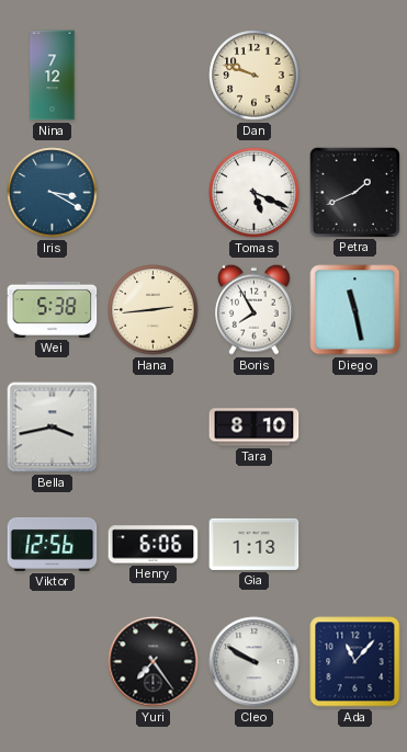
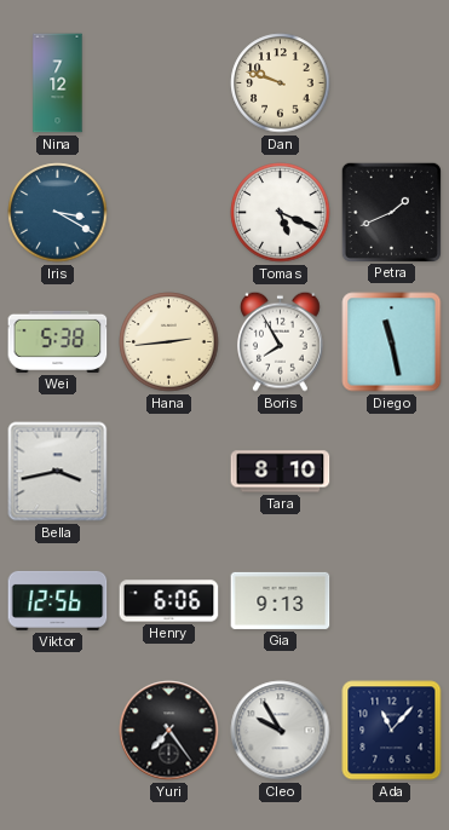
Gia: 1:13 -> 9:13
Cleo: 9:50 -> 9:55
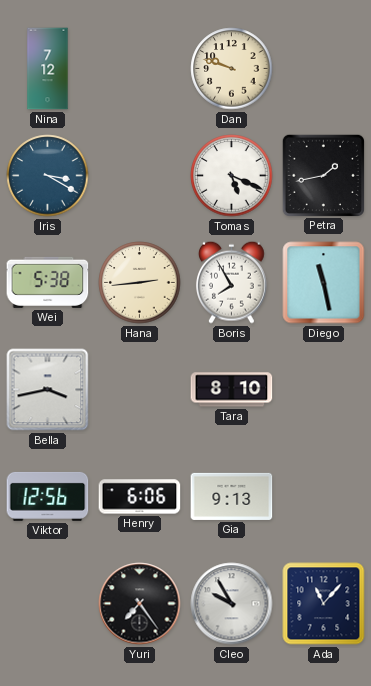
Petra: 1:41 -> 1:43
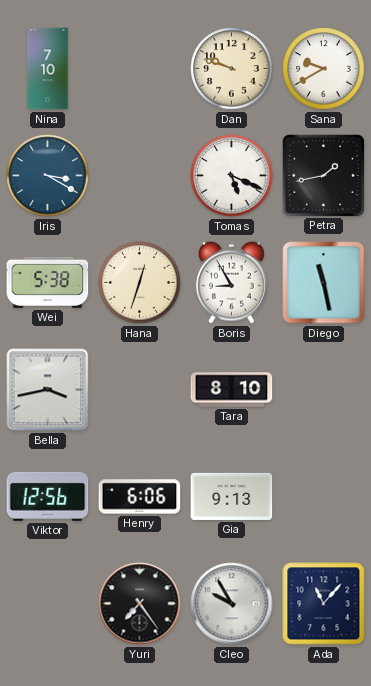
Nina: 7:12 -> 7:10
Sana: none -> 9:40
Hana: 2:44 -> 12:33
Boris: 7:55 -> 8:55
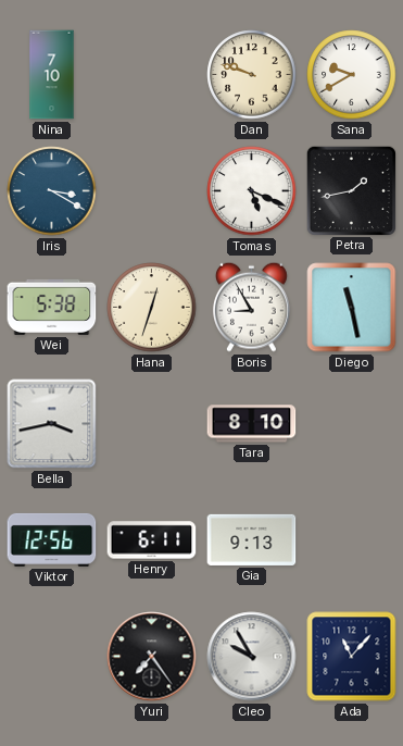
Henry: 6:06 -> 6:11
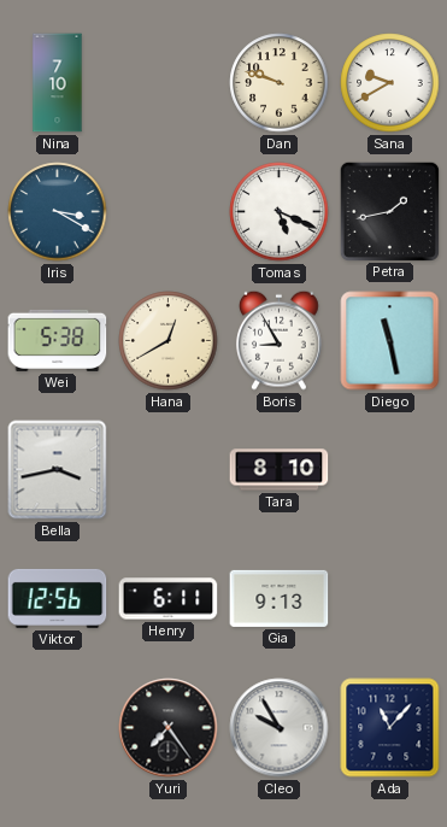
Hana: 12:33 -> 12:40
